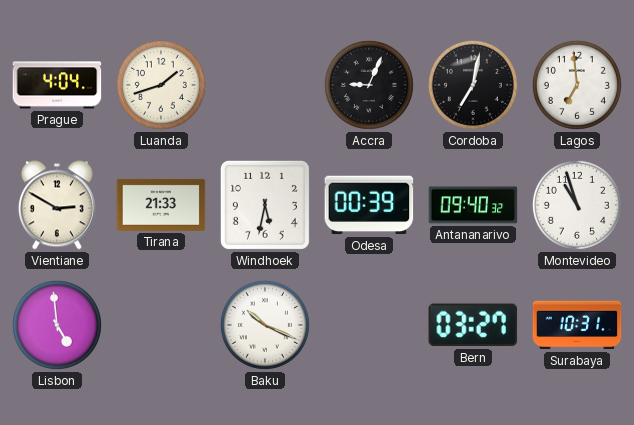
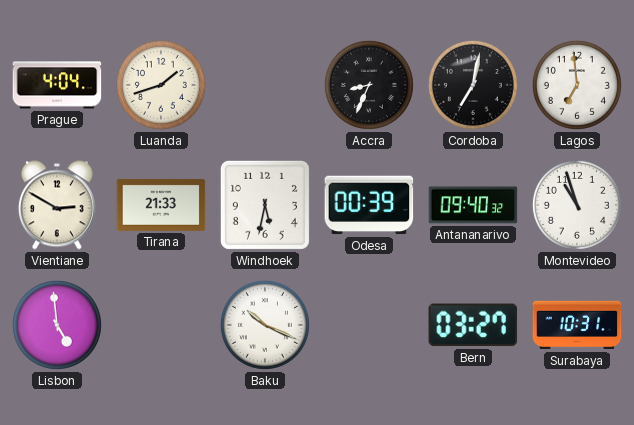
Accra: 9:04 -> 8:34
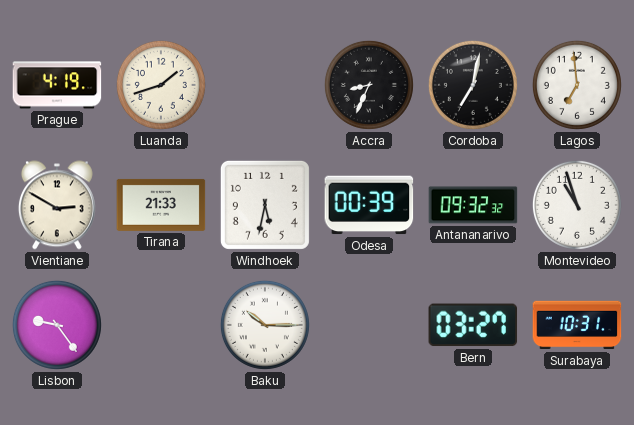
Prague: 4:04 -> 4:19
Antananarivo: 09:40 -> 09:32
Lisbon: 4:59 -> 9:24
Baku: 10:19 -> 10:15
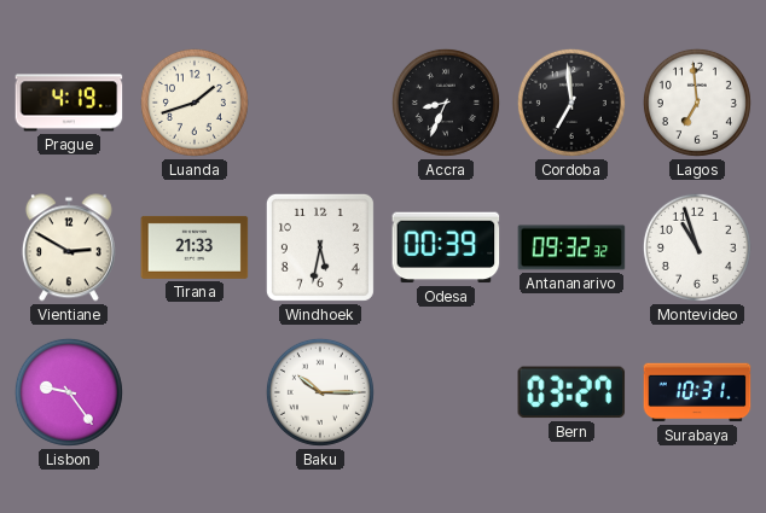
Cordoba: 7:02 -> 6:59
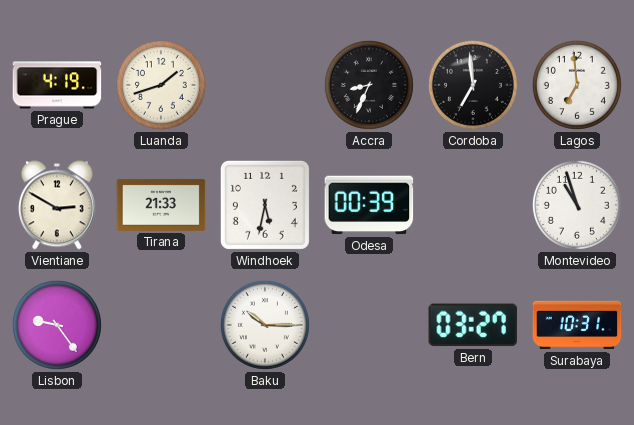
Antananarivo: 09:32 -> none
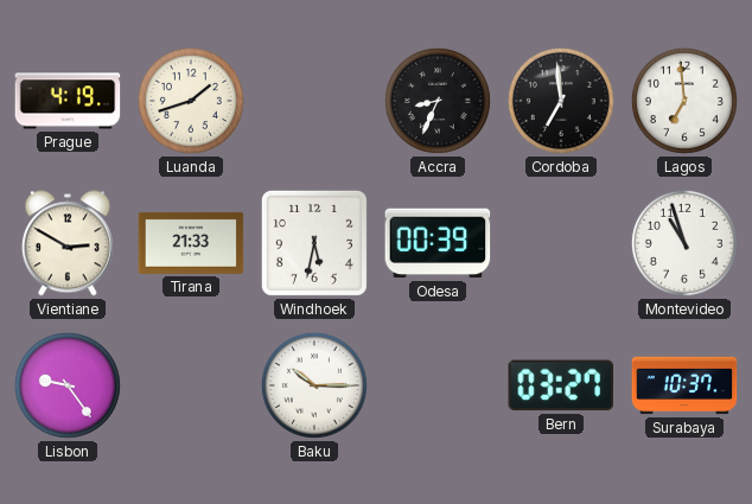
Surabaya: 10:31 -> 10:37
